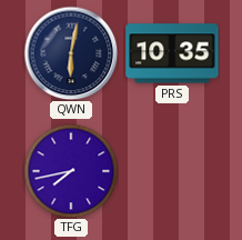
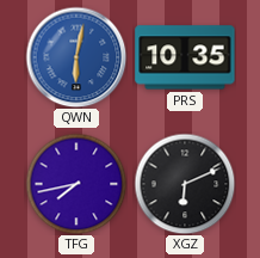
QWN dial: navy -> blue
XGZ: none -> 6:11
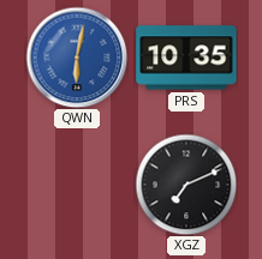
TFG: 7:43 -> none
XGZ: 6:11 -> 7:11
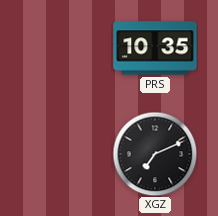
QWN: 6:02 -> none
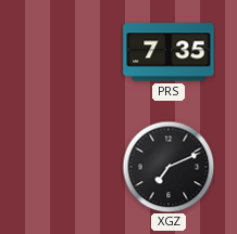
PRS: 10:35 -> 7:35
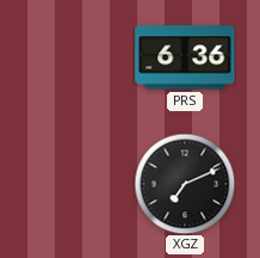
PRS: 7:35 -> 6:36
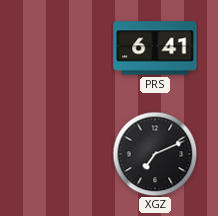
PRS: 6:36 -> 6:41
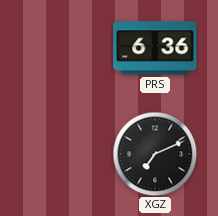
PRS: 6:41 -> 6:36
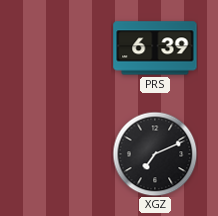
PRS: 6:36 -> 6:39
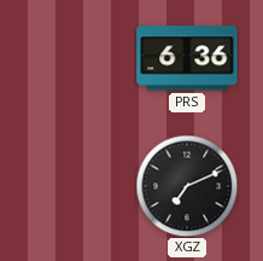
PRS: 6:39 -> 6:36
